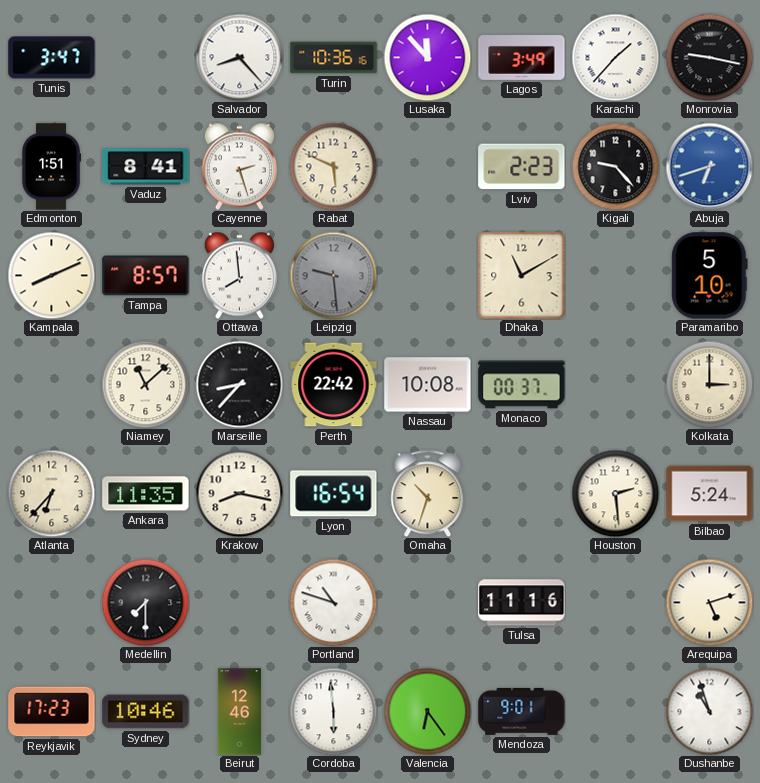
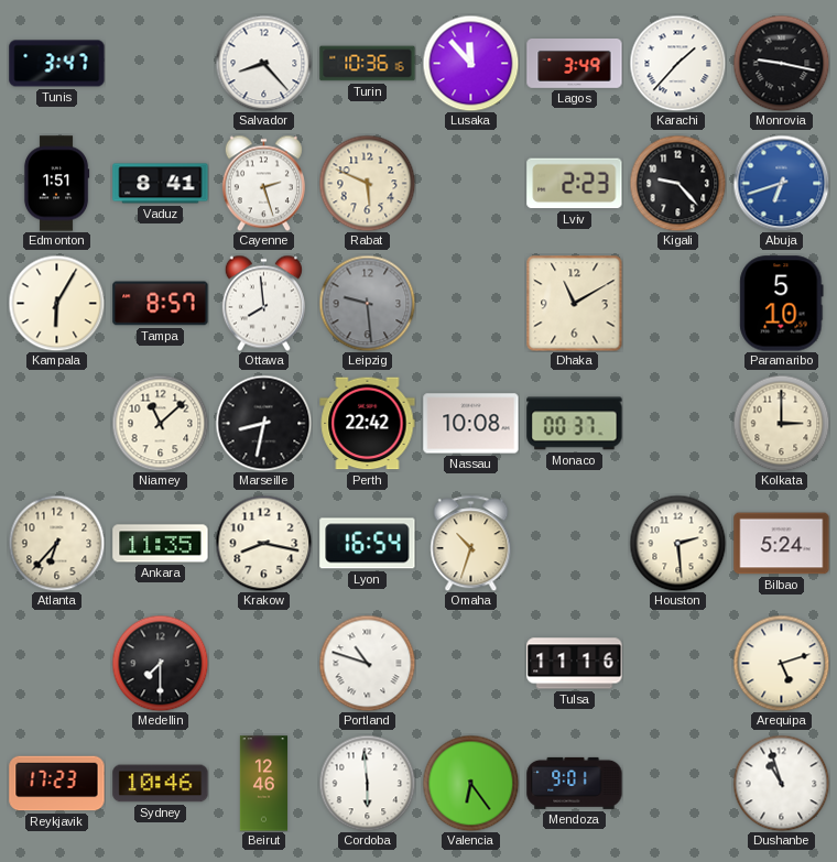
Kampala: 8:11 -> 6:05
Marseille: 8:37 -> 8:32
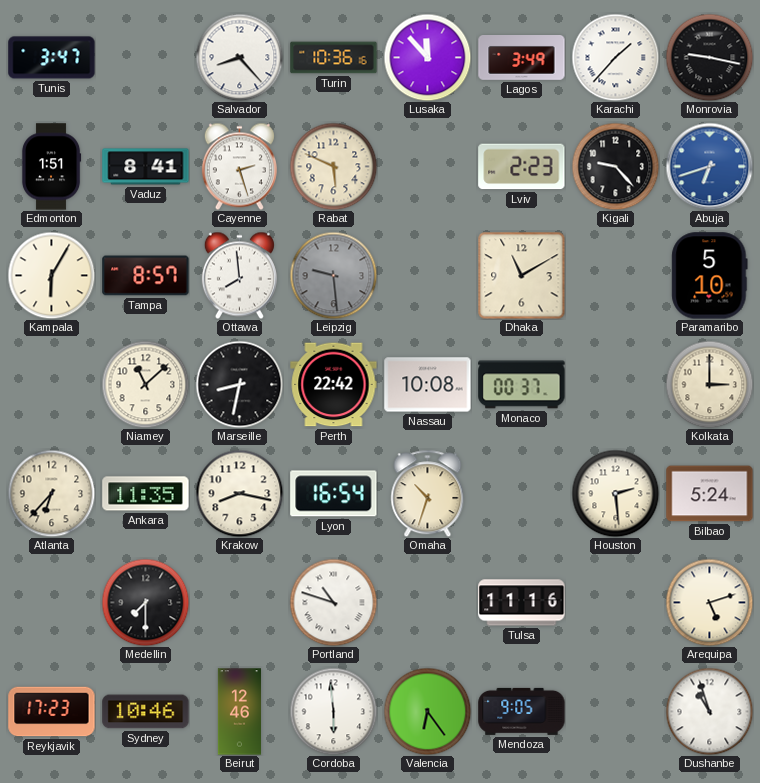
Mendoza: 9:01 -> 9:05
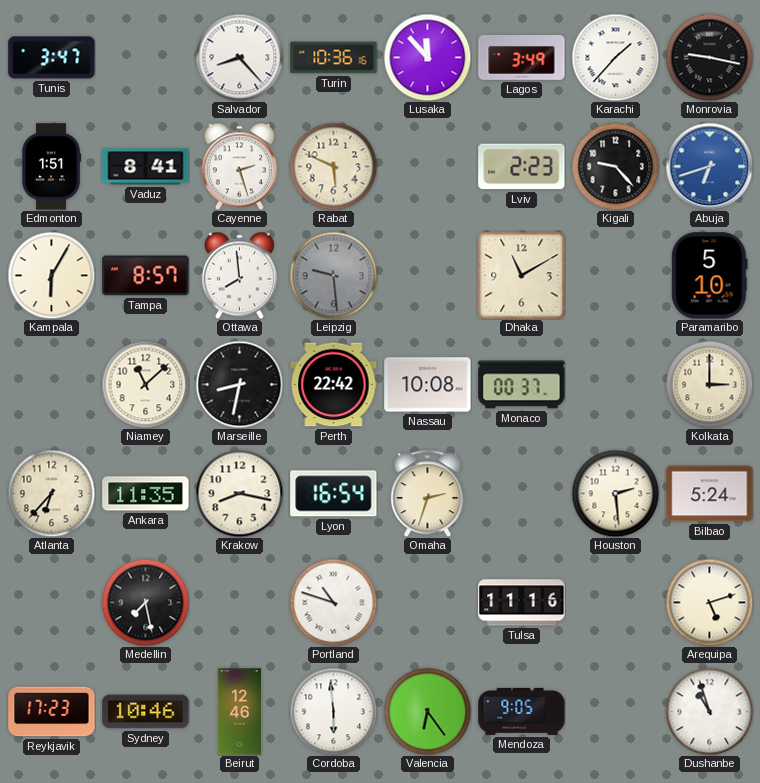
Omaha: 10:33 -> 2:33
Medellin: 7:30 -> 7:28
